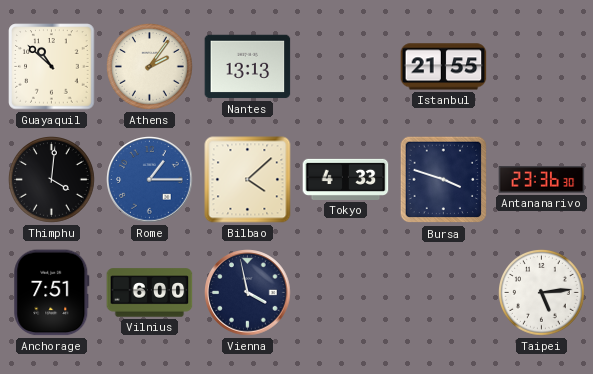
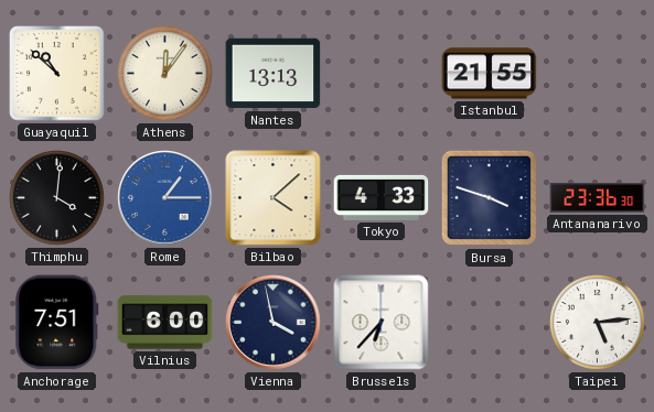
Athens: 2:06 -> 12:06
Brussels: none -> 6:37
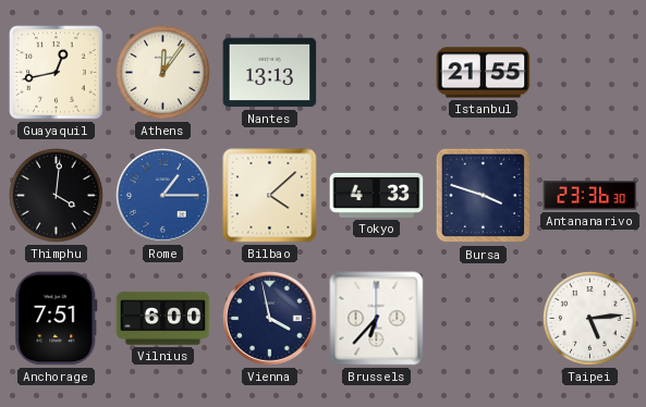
Guayaquil: 10:52 -> 12:43
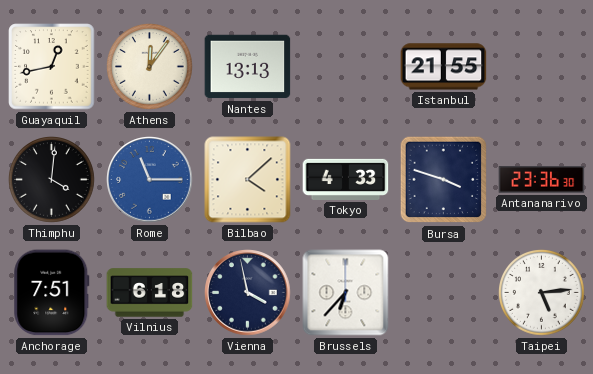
Rome: 1:15 -> 11:15
Vilnius: 6:00 -> 6:18
